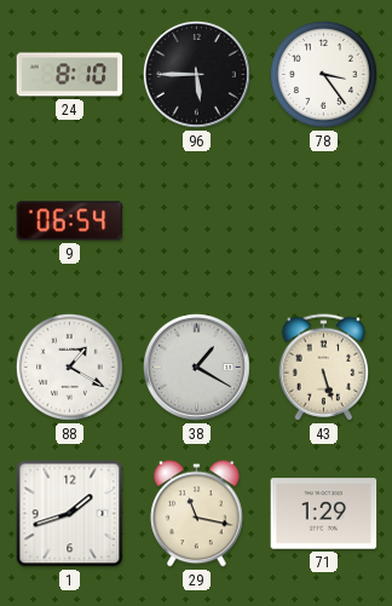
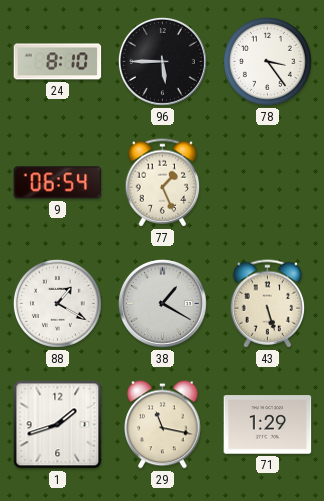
77: none -> 1:26
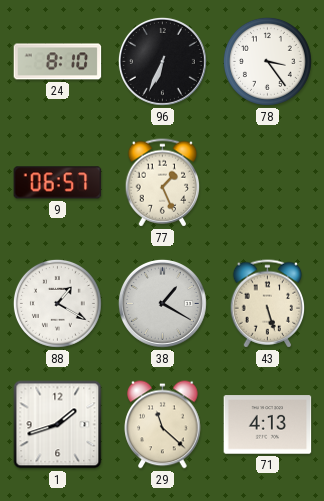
96: 5:45 -> 6:34
9: 06:54 -> 06:57
29: 11:17 -> 11:22
71: 1:29 -> 4:13
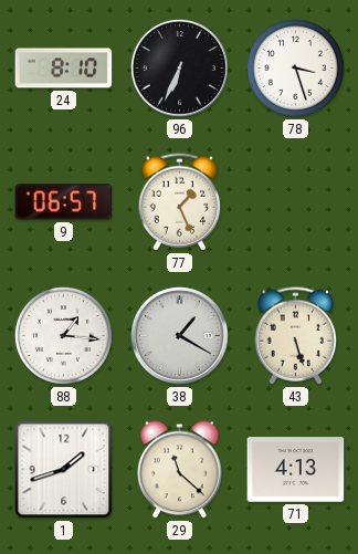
78: 3:24 -> 3:27
88: 1:20 -> 1:16
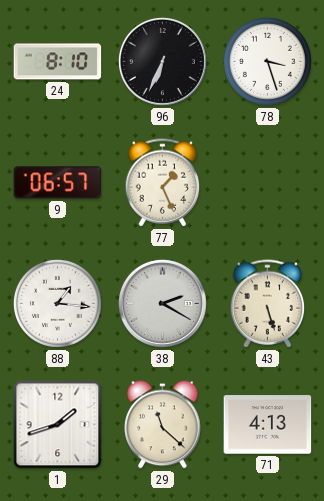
38: 1:20 -> 2:20
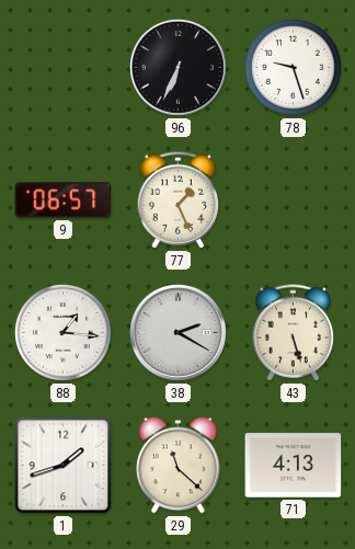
24: 8:10 -> none
78: 3:27 -> 9:27
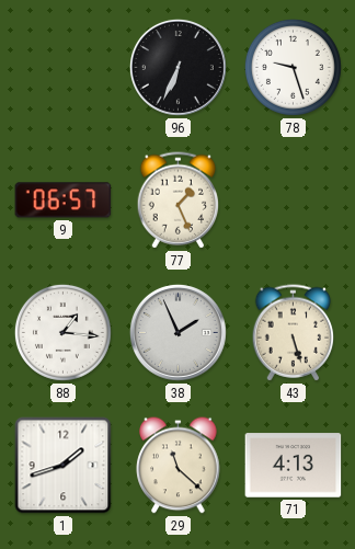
38: 2:20 -> 1:56
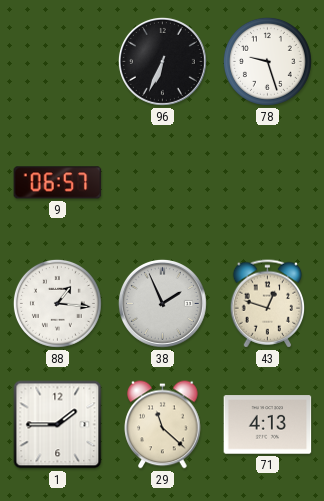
77: 1:26 -> none
43: 5:27 -> 12:48
1: 1:42 -> 1:45
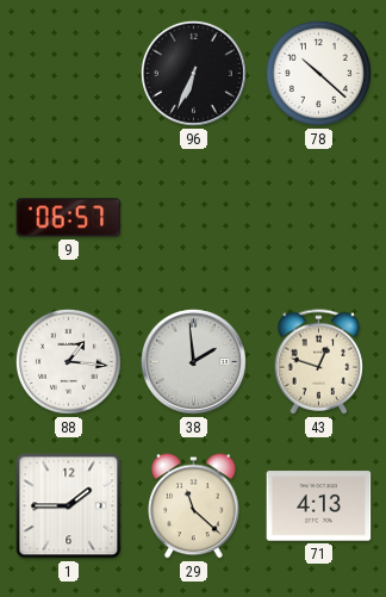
78: 9:27 -> 10:22
38: 1:56 -> 1:59
